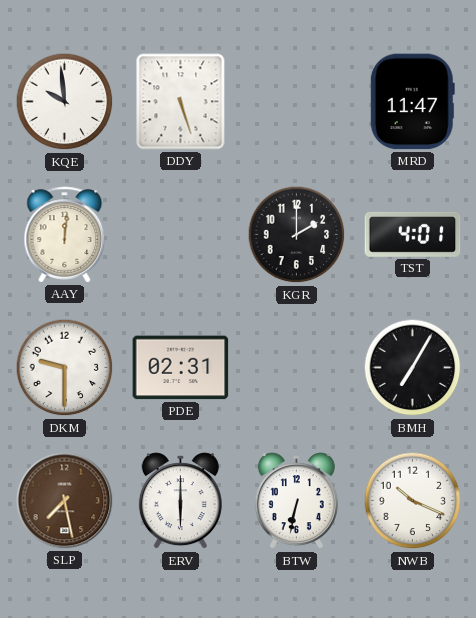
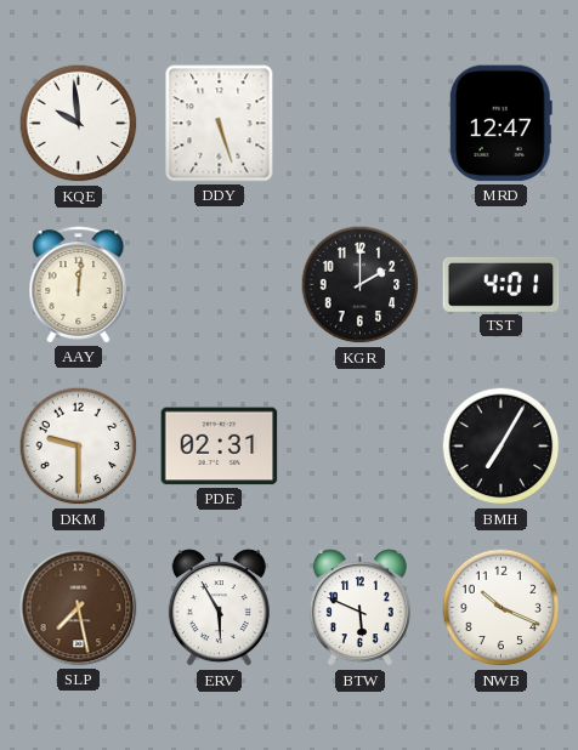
MRD: 11:47 -> 12:47
ERV: 6:00 -> 5:55
BTW: 6:32 -> 5:49
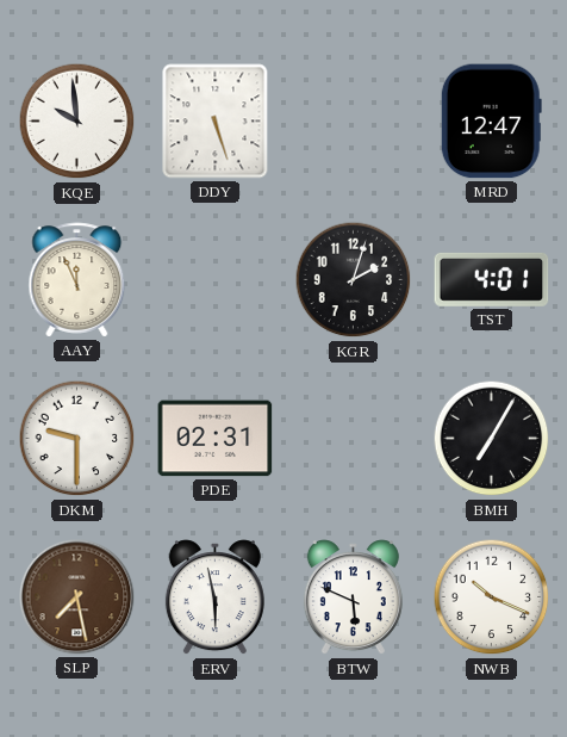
AAY: 12:01 -> 11:56
KGR: 2:00 -> 2:03
ERV: 5:55 -> 5:58
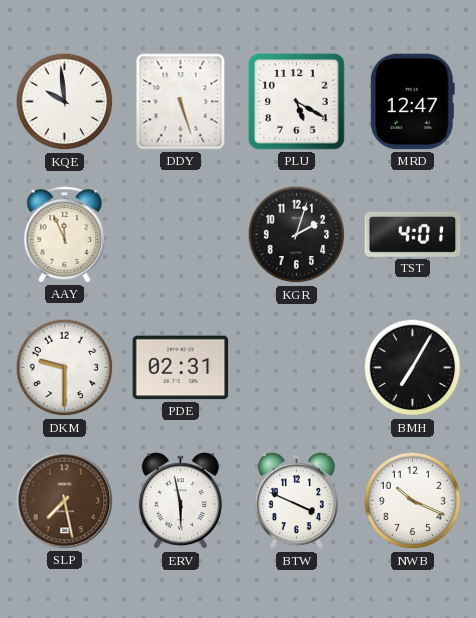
PLU: none -> 5:20
BTW: 5:49 -> 3:49
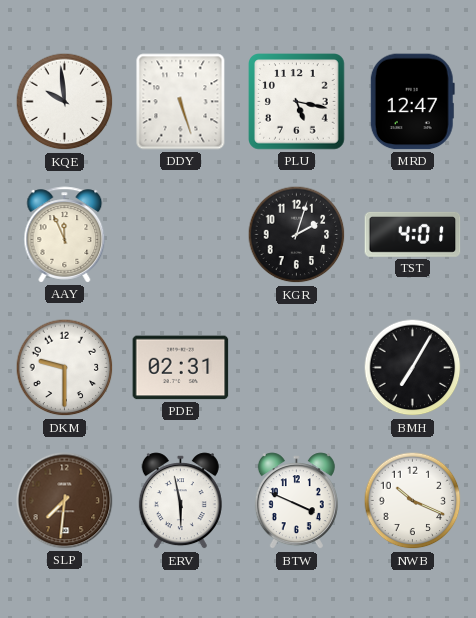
PLU: 5:20 -> 5:17
SLP: 7:28 -> 7:31
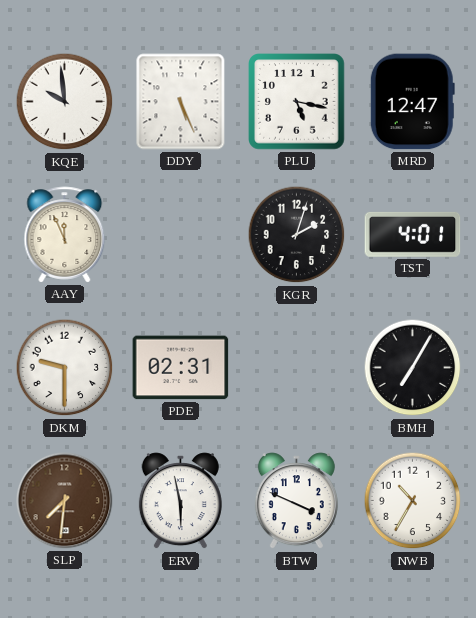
DDY: 5:27 -> 5:26
NWB: 10:19 -> 10:35
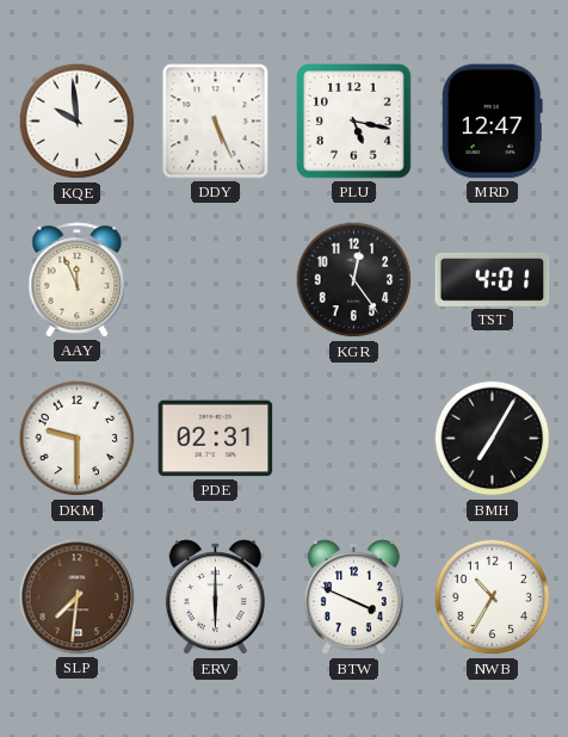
KGR: 2:03 -> 12:24
ERV: 5:58 -> 6:00
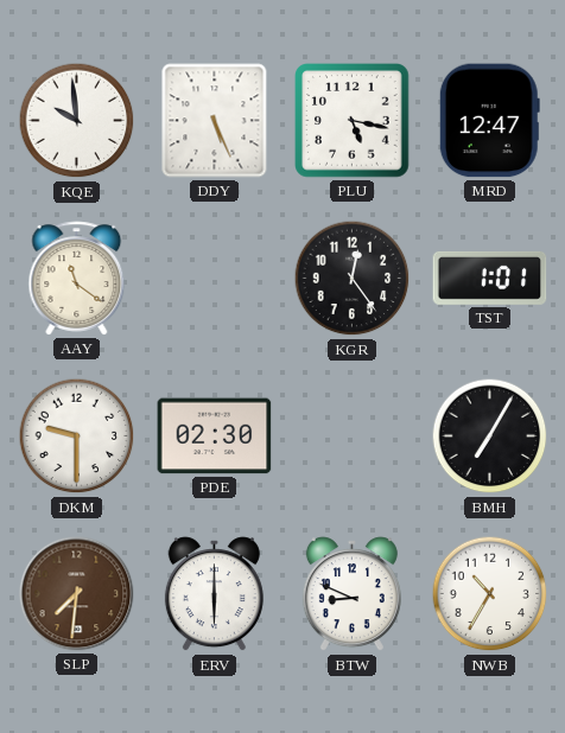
AAY: 11:56 -> 11:21
TST: 4:01 -> 1:01
PDE: 02:31 -> 02:30
BTW: 3:49 -> 8:49
